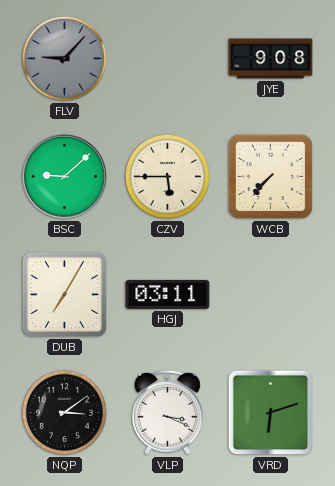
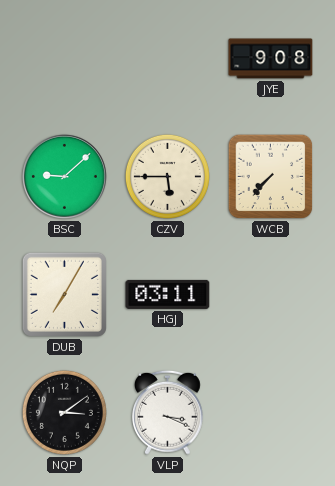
FLV: 9:07 -> none
VRD: 6:12 -> none
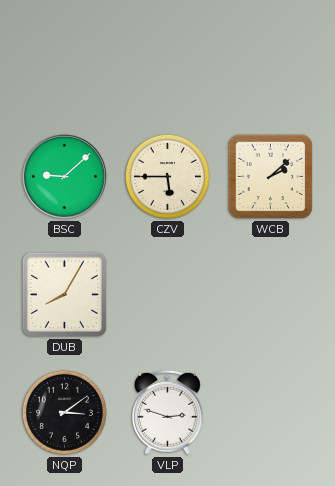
JYE: 9:08 -> none
WCB: 7:37 -> 2:08
DUB: 7:05 -> 8:05
HGJ: 03:11 -> none
VLP: 3:19 -> 2:48
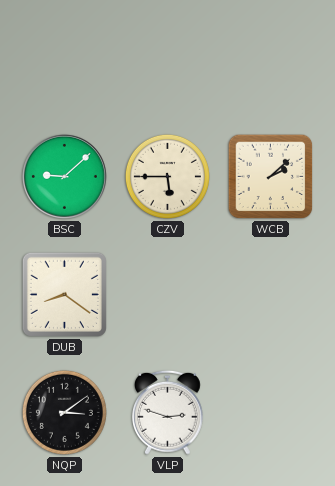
DUB: 8:05 -> 8:21
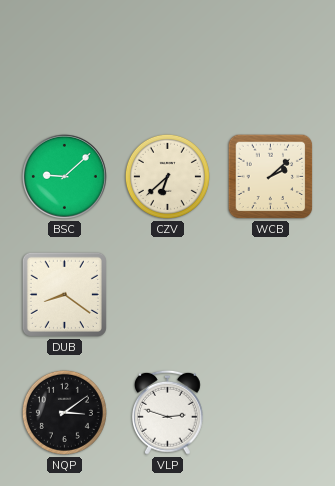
CZV: 5:45 -> 6:38
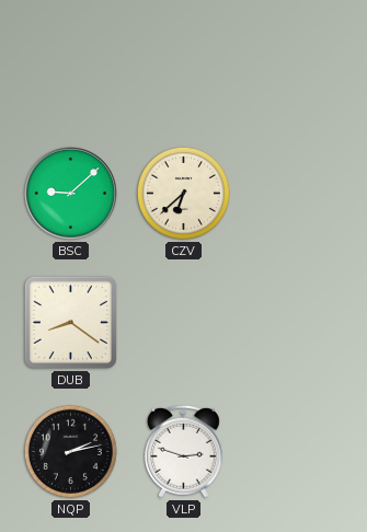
WCB: 2:08 -> none
NQP: 3:09 -> 2:13
